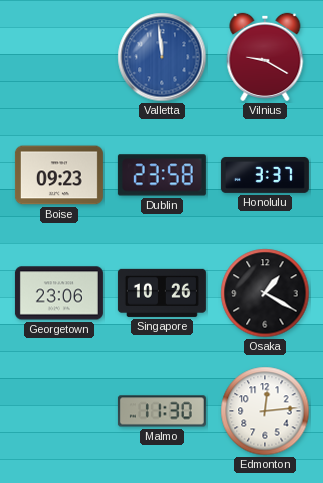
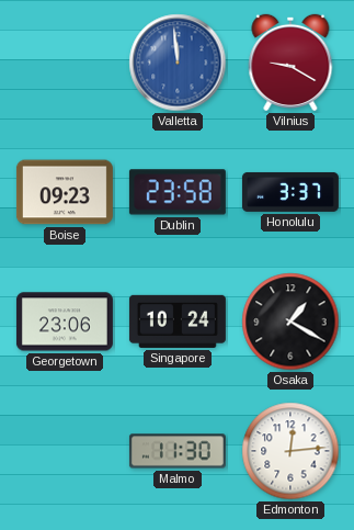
Singapore: 10:26 -> 10:24
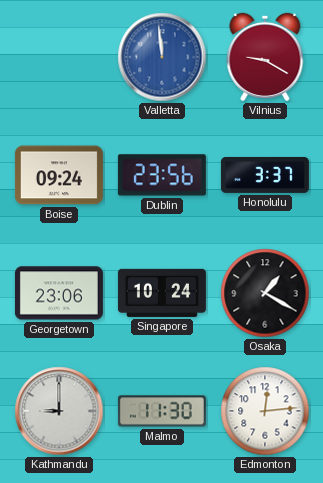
Boise: 09:23 -> 09:24
Dublin: 23:58 -> 23:56
Kathmandu: none -> 9:00
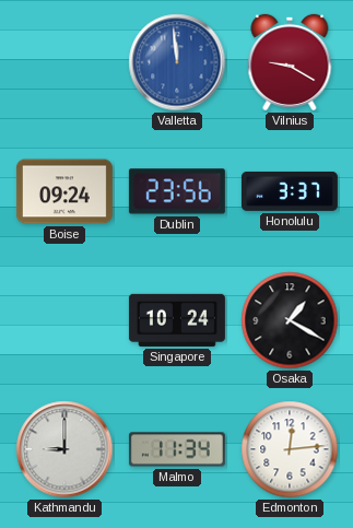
Georgetown: 23:06 -> none
Malmo: 11:30 -> 11:34
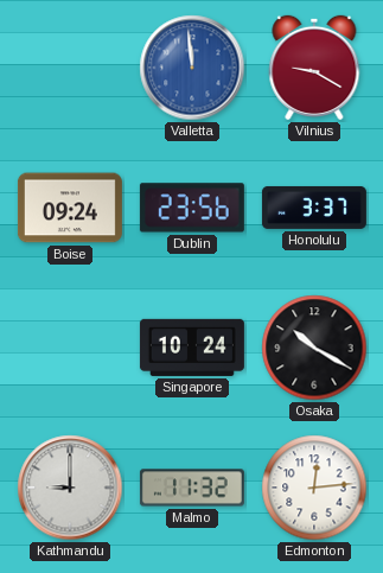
Osaka: 1:20 -> 10:20
Malmo: 11:34 -> 11:32
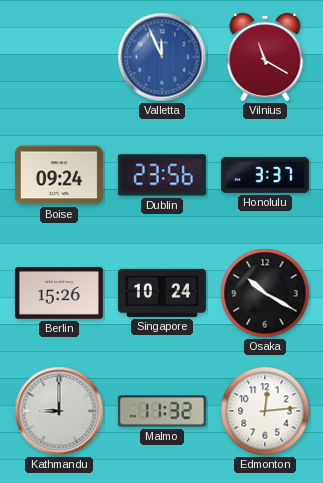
Valletta: 11:59 -> 11:56
Vilnius: 9:20 -> 11:20
Berlin: none -> 15:26
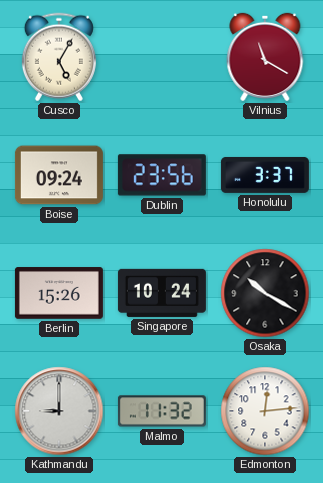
Cusco: none -> 5:05
Valletta: 11:56 -> none
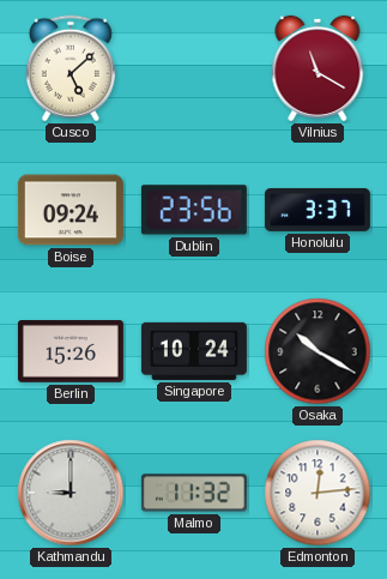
Cusco: 5:05 -> 5:08
